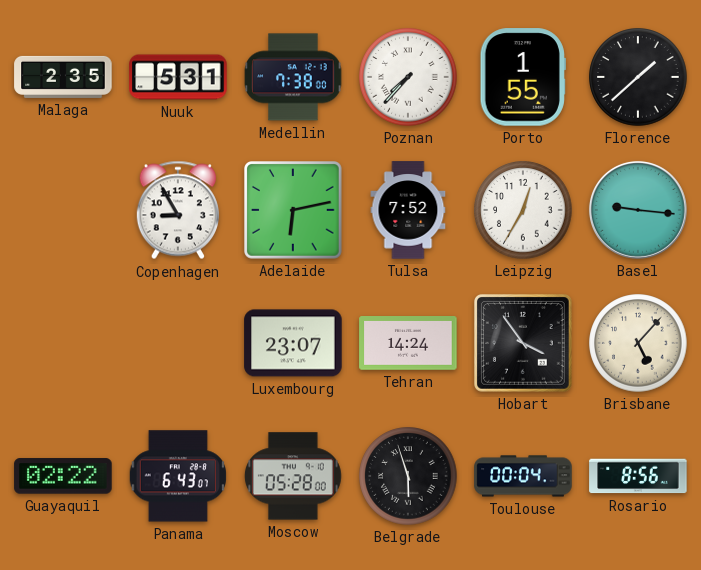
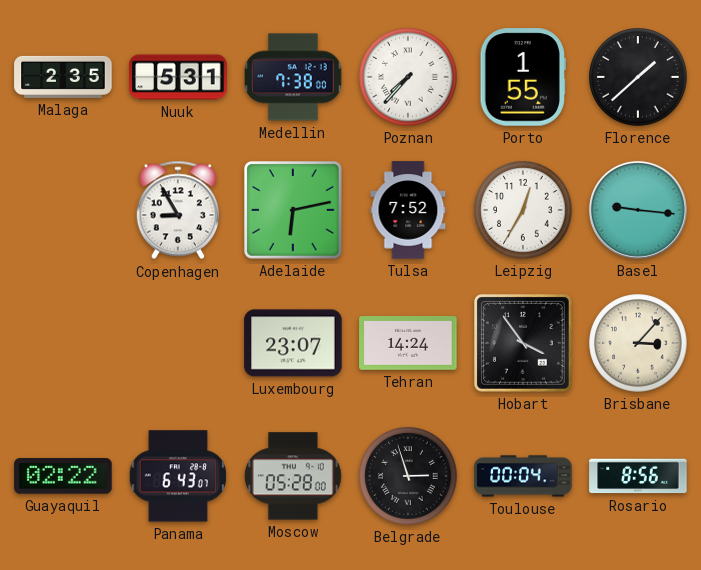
Brisbane: 5:07 -> 3:07
Belgrade: 5:57 -> 2:57
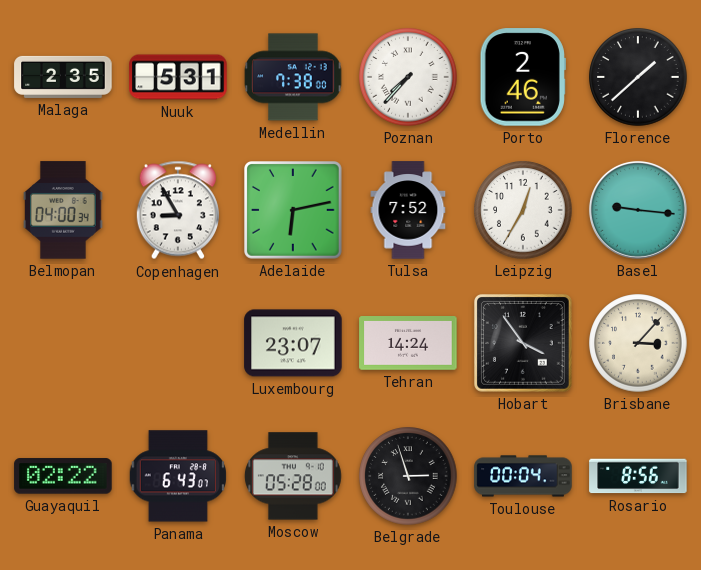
Porto: 1:55 -> 2:46
Belmopan: none -> 04:00
